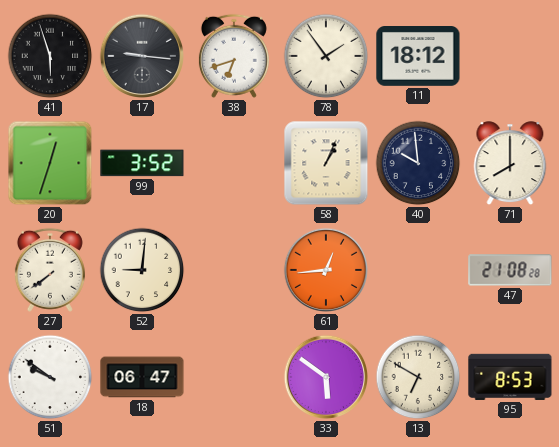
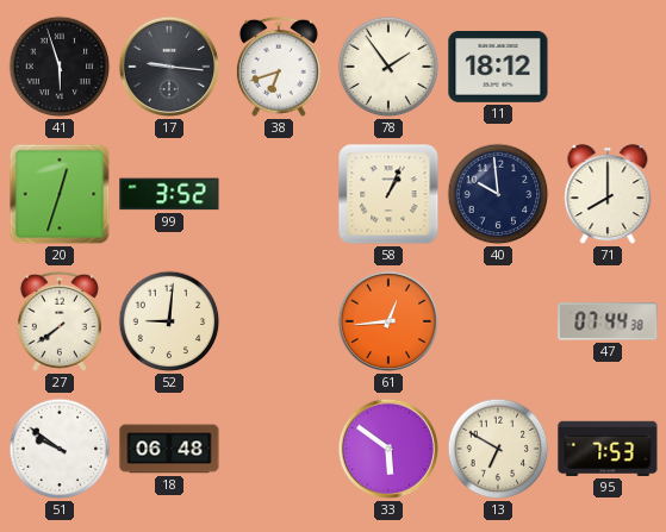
47: 21:08 -> 07:44
18: 06:47 -> 06:48
95: 8:53 -> 7:53
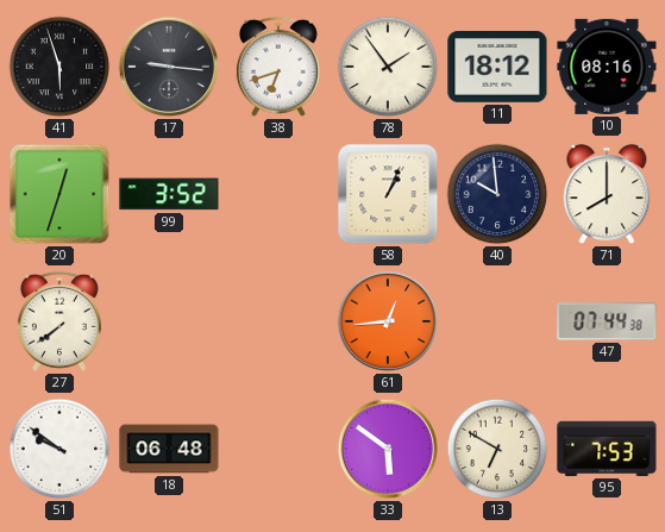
10: none -> 08:16
52: 9:01 -> none
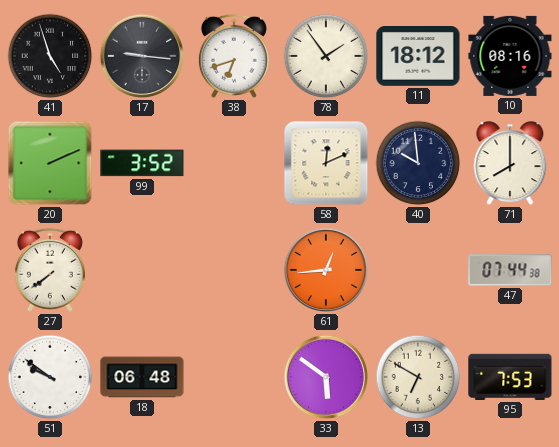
41: 5:57 -> 4:57
20: 12:33 -> 2:11
58: 1:04 -> 12:11
